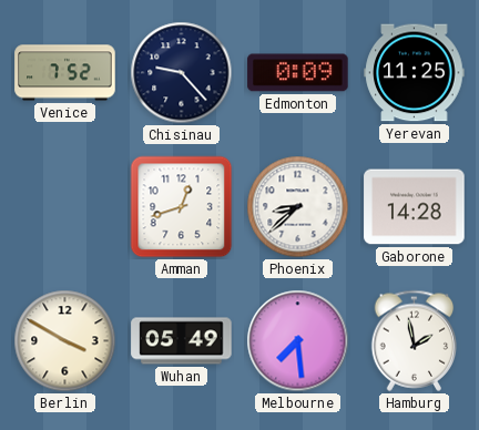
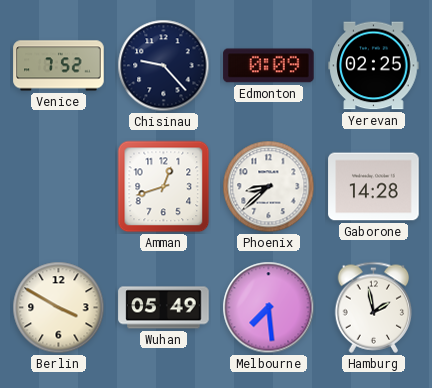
Yerevan: 11:25 -> 02:25
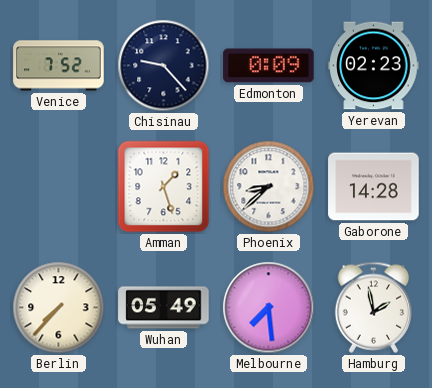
Yerevan: 02:25 -> 02:23
Amman: 12:42 -> 1:27
Berlin: 3:50 -> 7:37
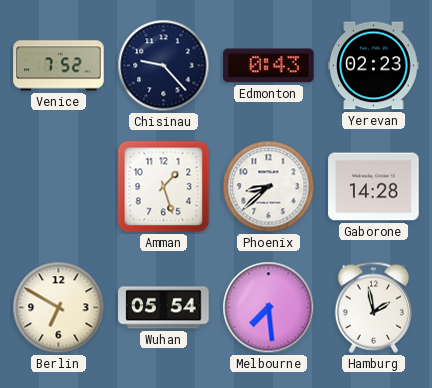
Edmonton: 0:09 -> 0:43
Berlin: 7:37 -> 6:50
Wuhan: 05:49 -> 05:54
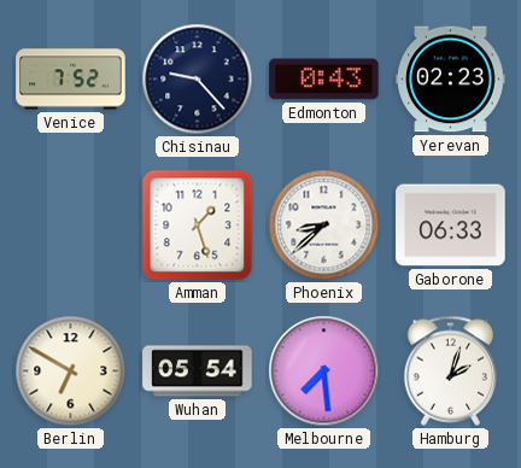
Gaborone: 14:28 -> 06:33
Hamburg: 1:58 -> 2:03
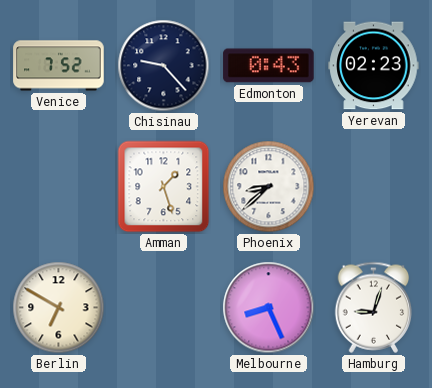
Gaborone: 06:33 -> none
Wuhan: 05:54 -> none
Melbourne: 7:29 -> 8:26
Hamburg: 2:03 -> 9:03
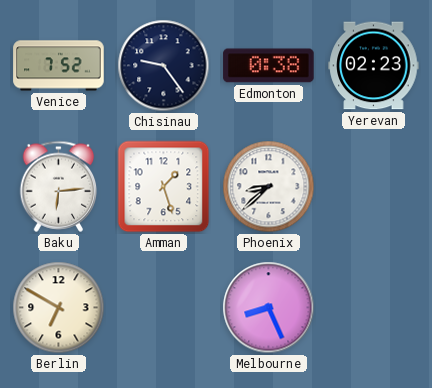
Chisinau: 9:23 -> 9:24
Edmonton: 0:43 -> 0:38
Baku: none -> 6:14
Hamburg: 9:03 -> none
